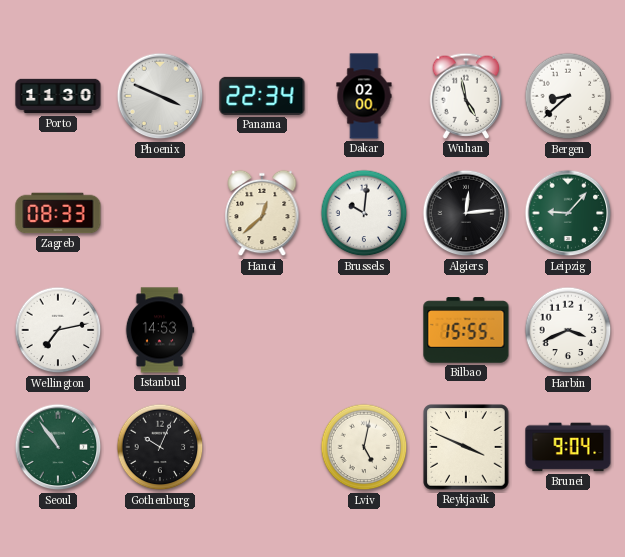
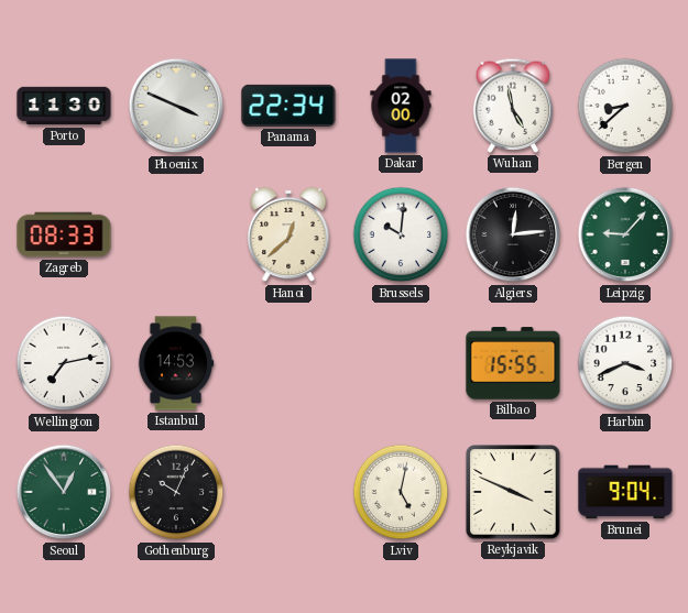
Seoul: 10:54 -> 12:54
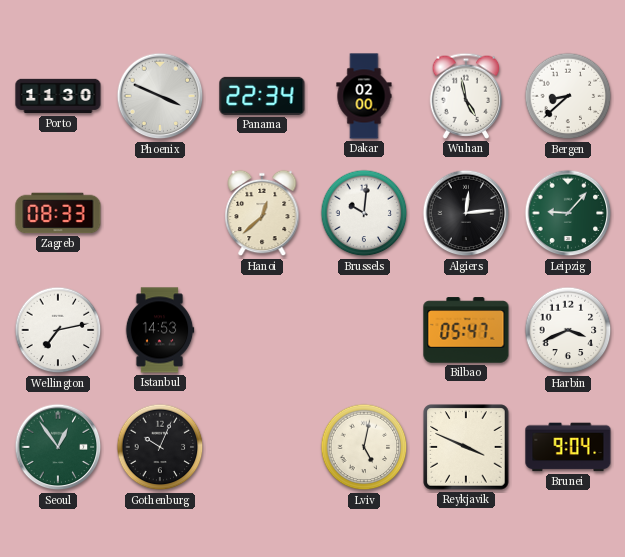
Bilbao: 15:55 -> 05:47
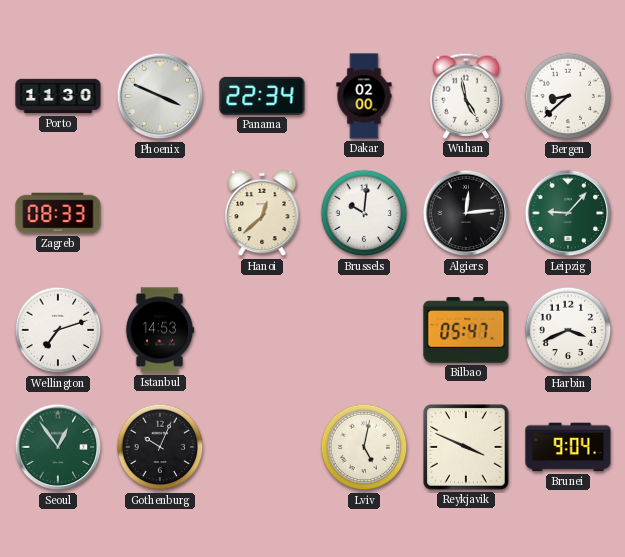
Wellington: 7:13 -> 7:12
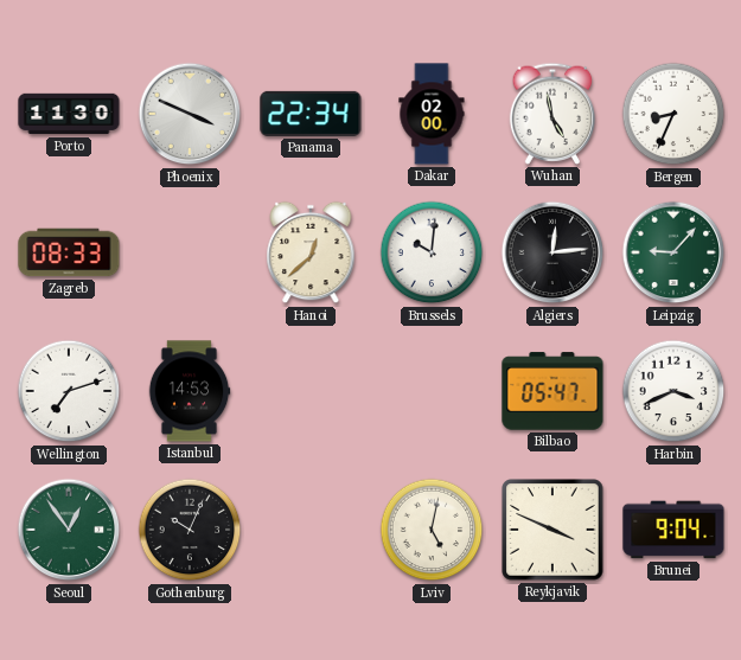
Bergen: 8:38 -> 8:34
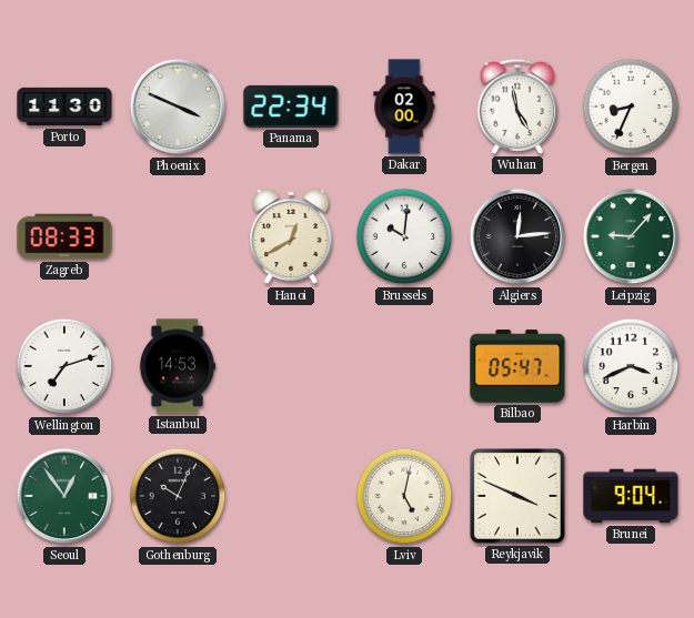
Hanoi: 12:38 -> 12:40
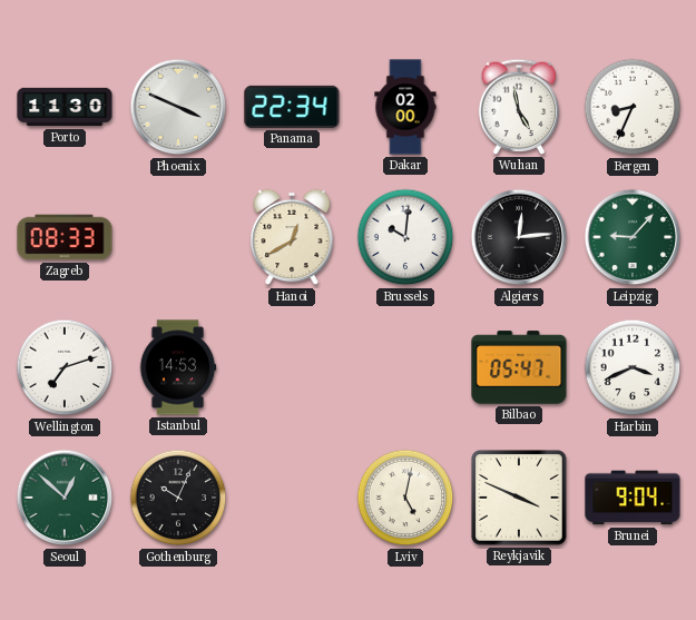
Seoul: 12:54 -> 12:52
